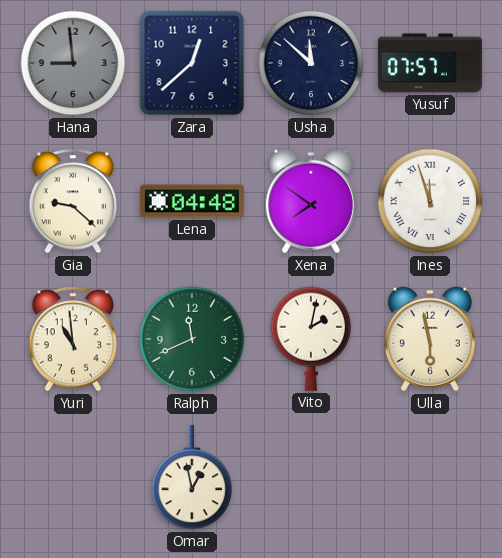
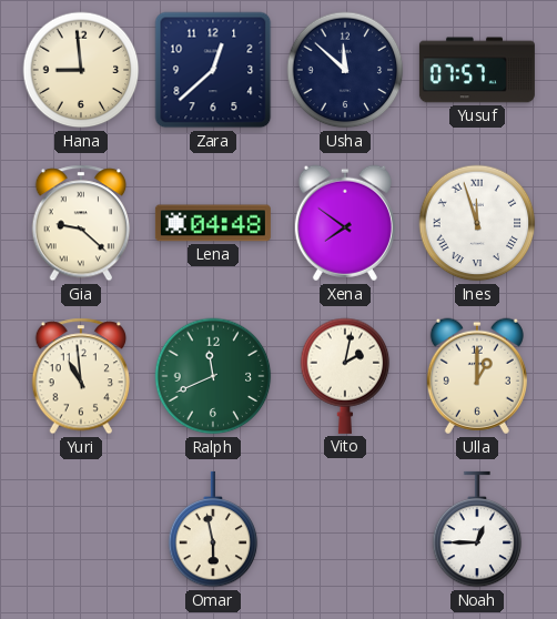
Hana dial: grey -> cream
Ulla: 5:58 -> 1:00
Omar: 12:58 -> 5:58
Noah: none -> 12:45
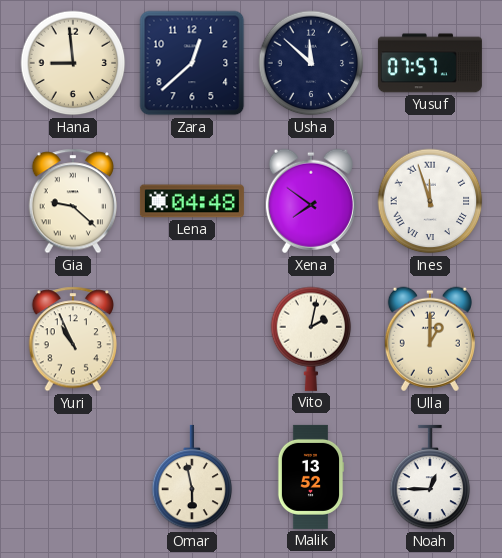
Yuri: 10:59 -> 10:56
Ralph: 11:41 -> none
Malik: none -> 13:52
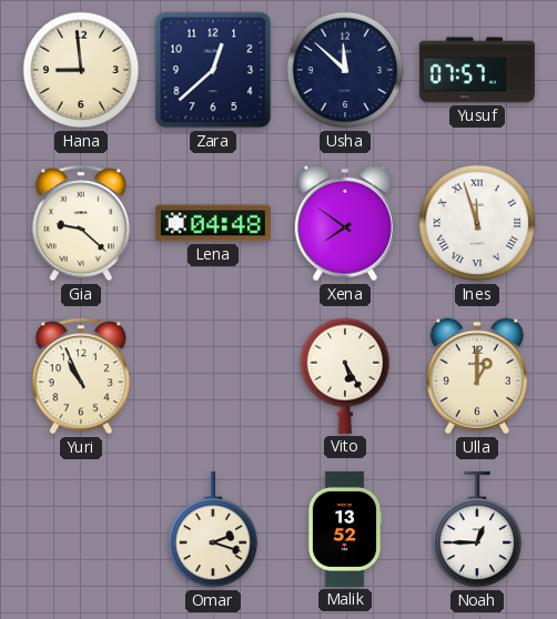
Vito: 2:02 -> 5:25
Omar: 5:58 -> 2:18
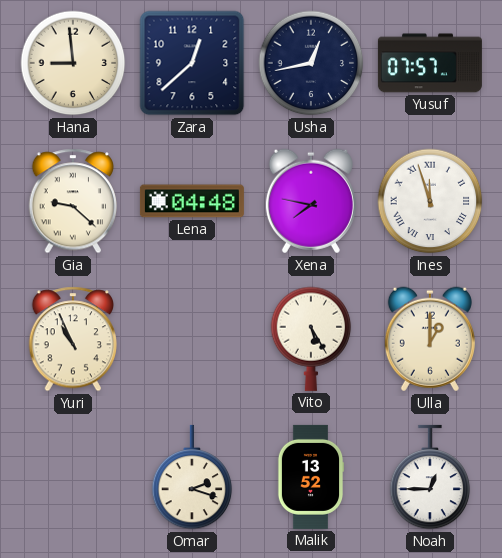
Usha: 11:52 -> 12:43
Xena: 7:51 -> 7:47
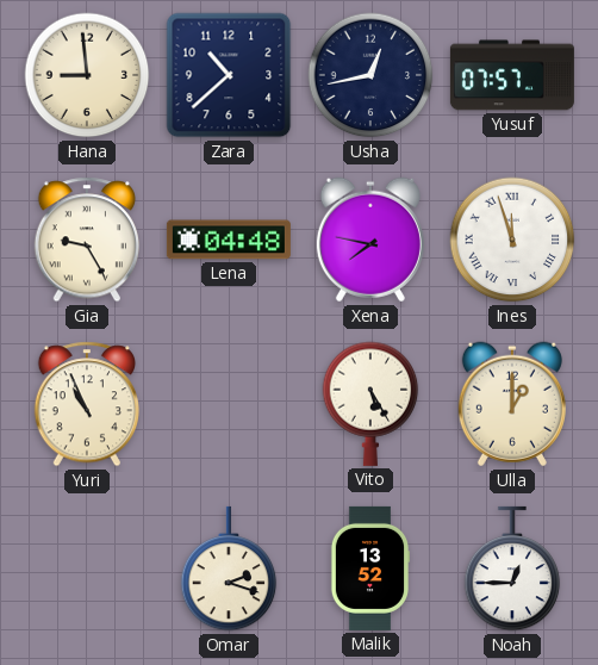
Zara: 12:38 -> 10:38
Gia: 9:22 -> 9:25
